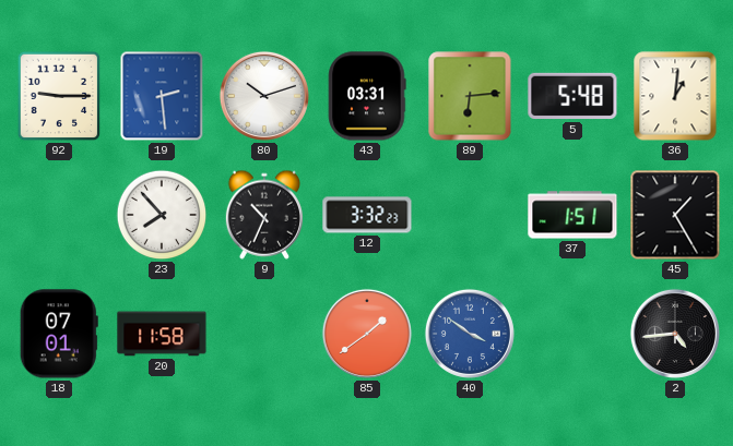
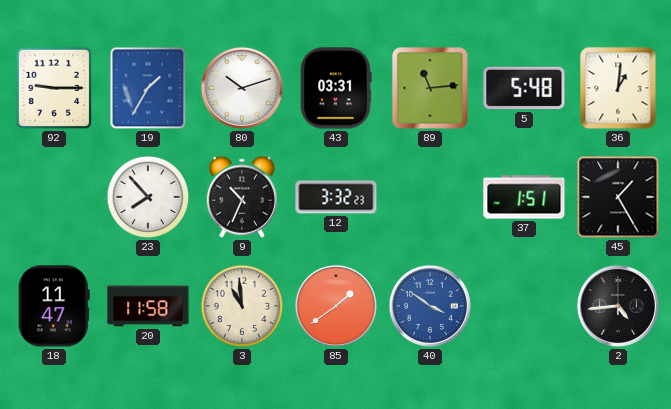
19: 2:29 -> 1:35
89: 6:14 -> 11:14
18: 07:01 -> 11:47
3: none -> 10:59
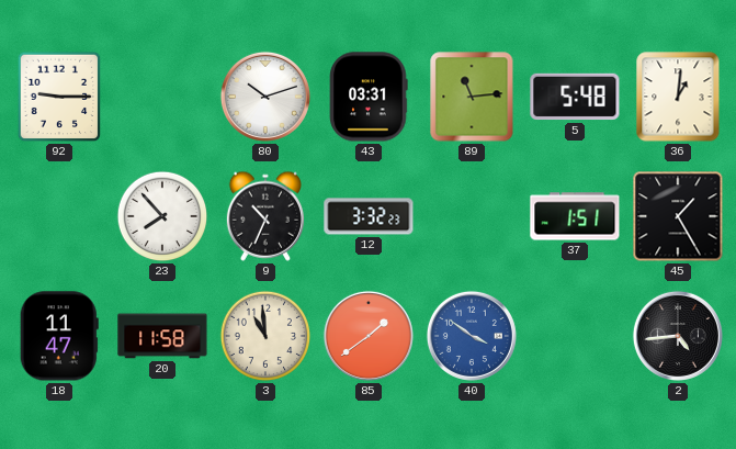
19: 1:35 -> none
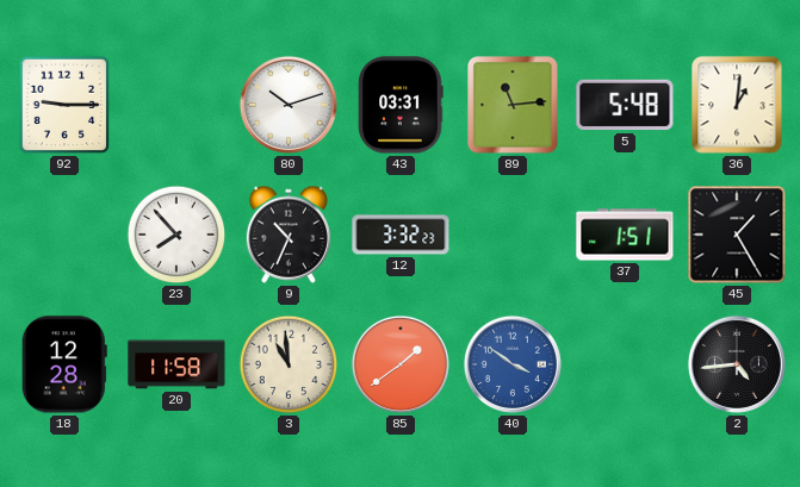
18: 11:47 -> 12:28
